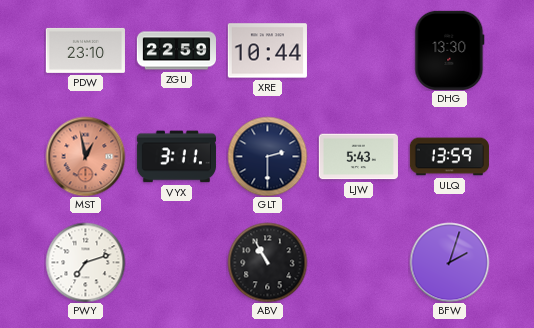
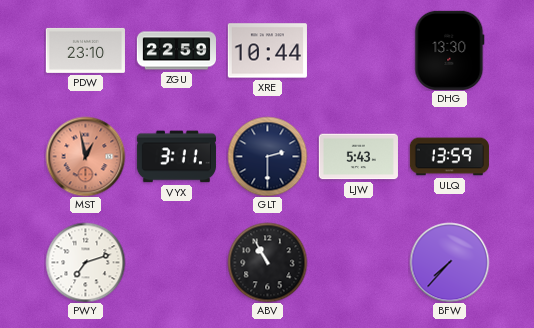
BFW: 2:03 -> 7:37
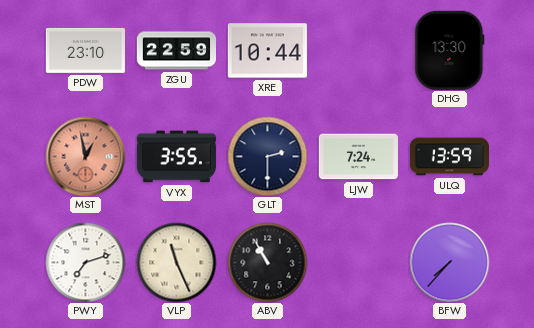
VYX: 3:11 -> 3:55
LJW: 5:43 -> 7:24
VLP: none -> 11:26
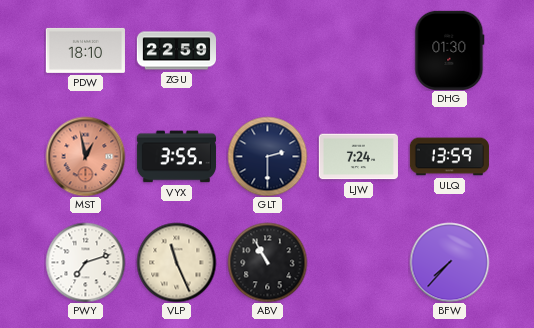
PDW: 23:10 -> 18:10
XRE: 10:44 -> none
DHG: 13:30 -> 01:30
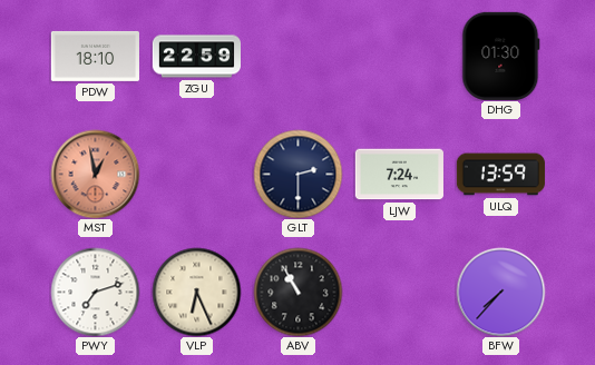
VYX: 3:55 -> none
VLP: 11:26 -> 6:26
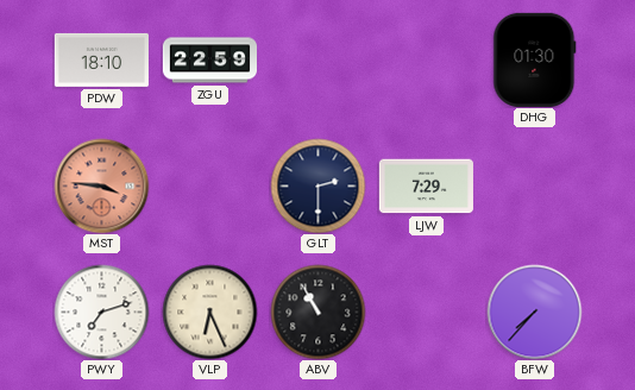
MST: 12:58 -> 3:46
LJW: 7:24 -> 7:29
ULQ: 13:59 -> none
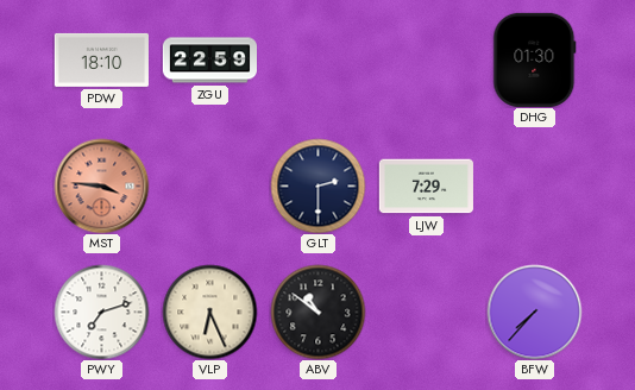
ABV: 10:55 -> 10:51
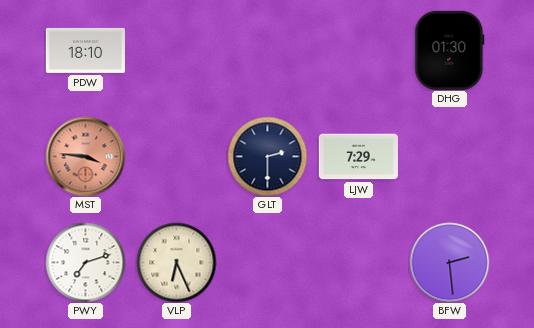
ZGU: 22:59 -> none
ABV: 10:51 -> none
BFW: 7:37 -> 2:29
